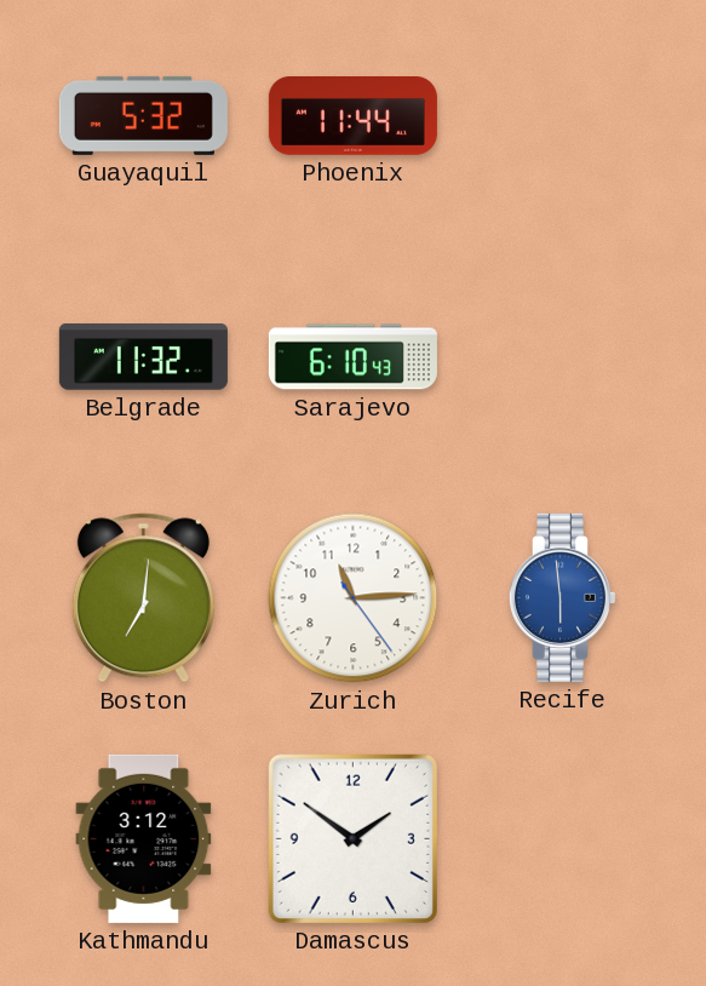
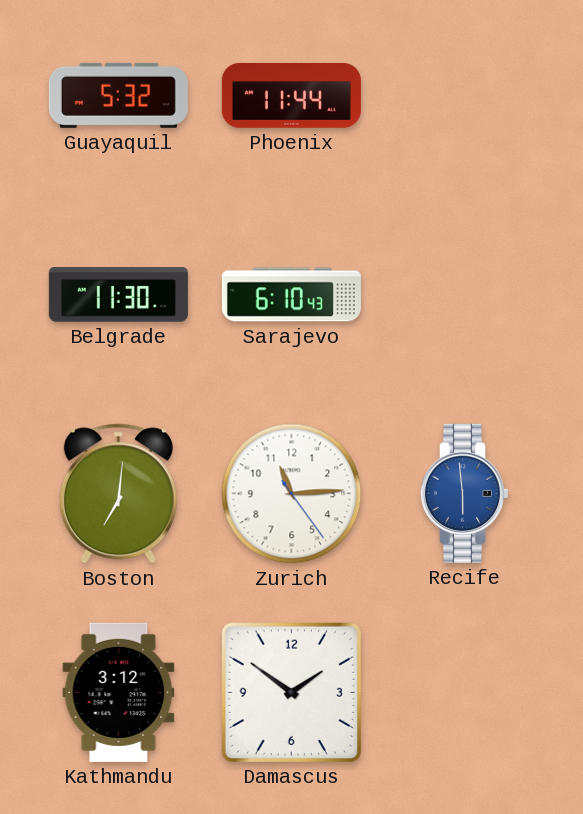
Belgrade: 11:32 -> 11:30
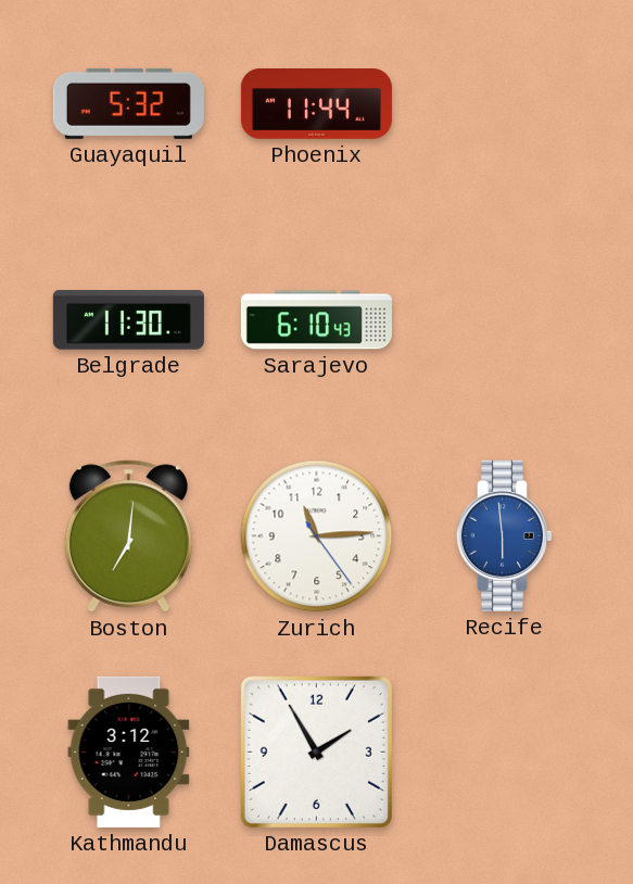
Damascus: 1:51 -> 1:55
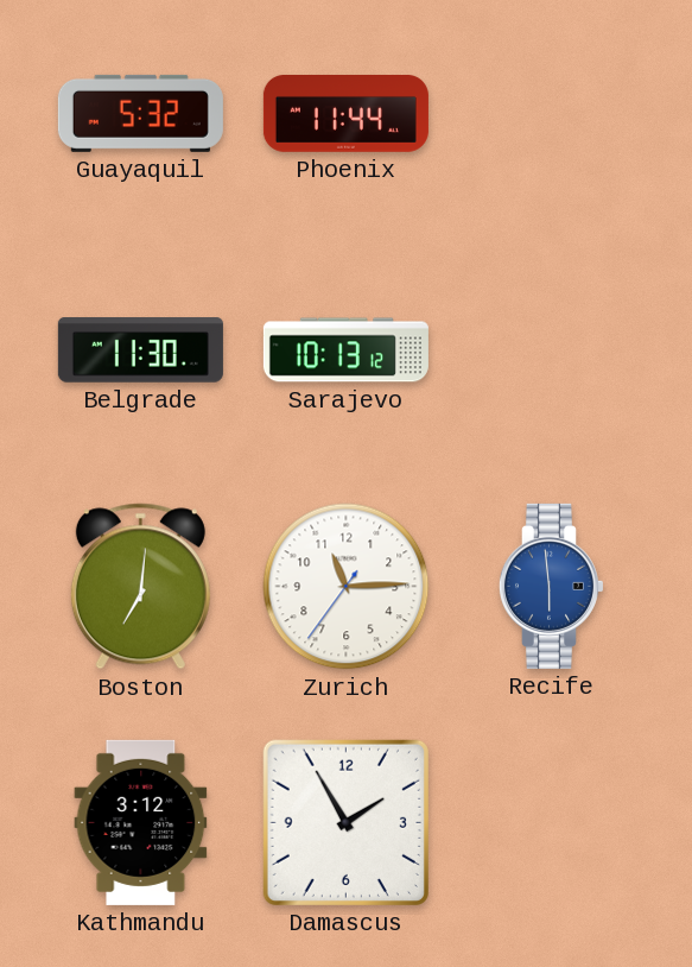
Sarajevo: 6:10 -> 10:13
Zurich: 11:14:24 -> 11:14:36
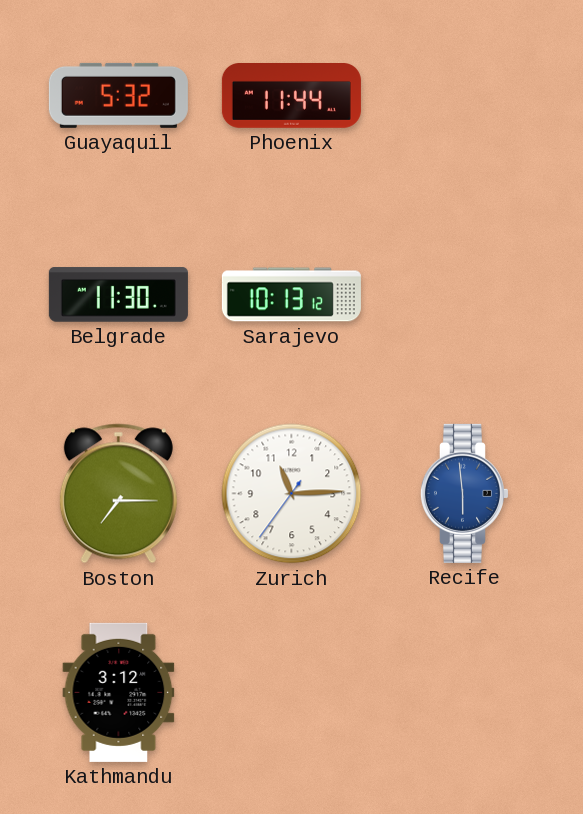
Boston: 7:01 -> 7:15
Damascus: 1:55 -> none
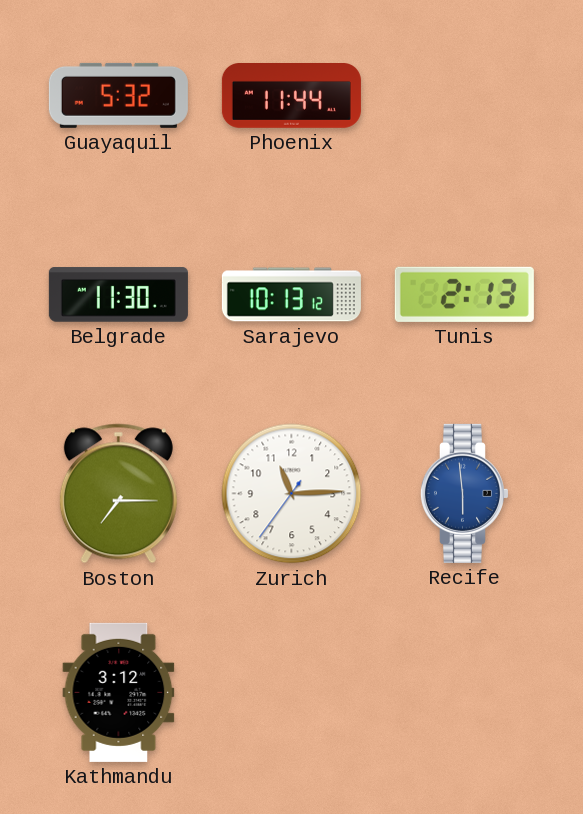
Tunis: none -> 2:13
